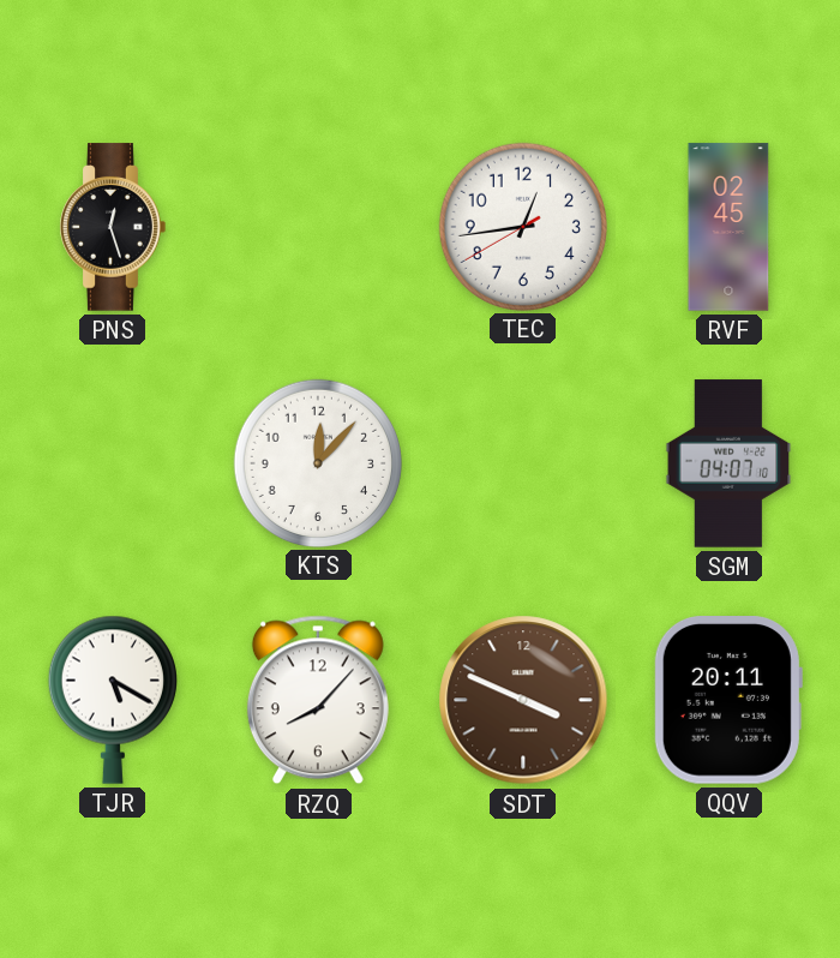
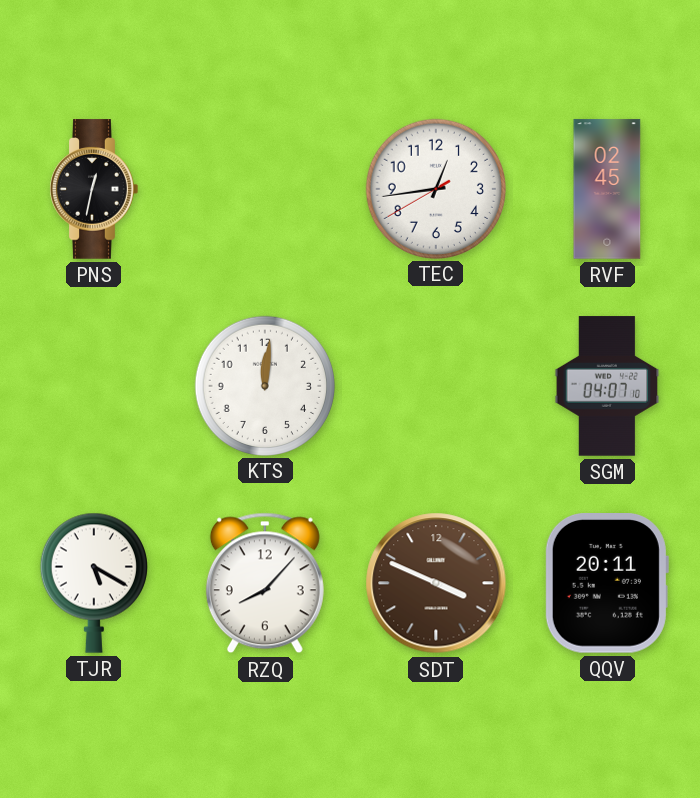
PNS: 12:27 -> 12:32
KTS: 12:07 -> 12:01
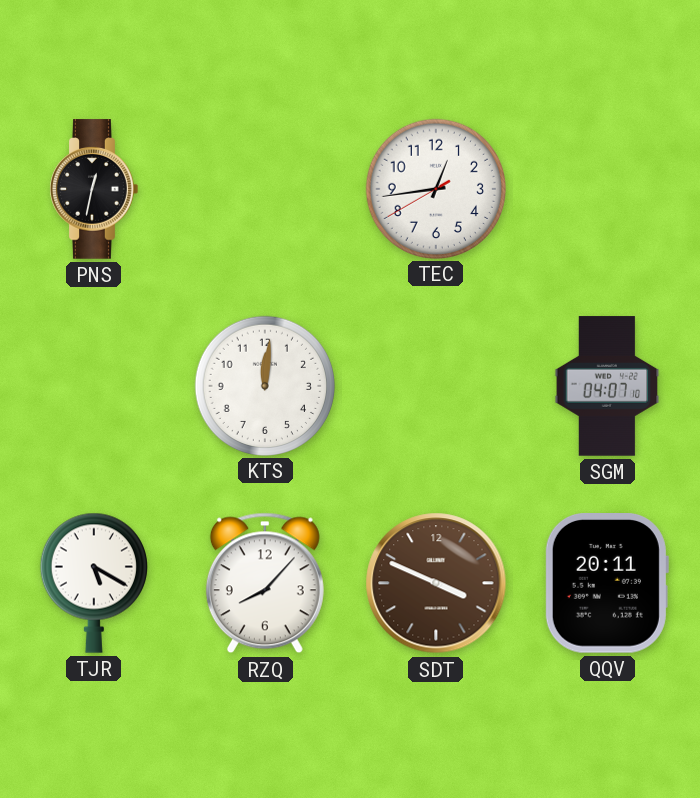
RVF: 02:45 -> none
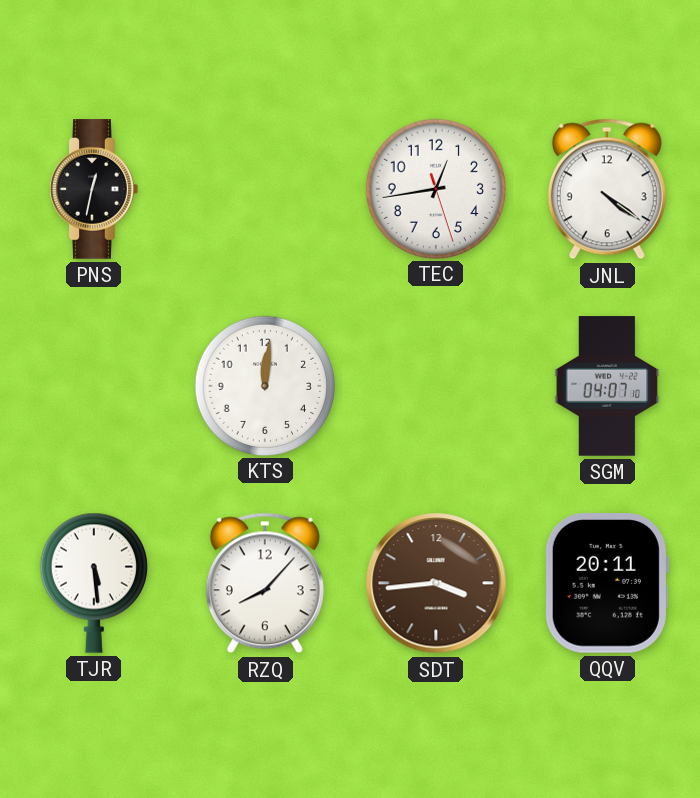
TEC: 12:43:40 -> 12:43:27
JNL: none -> 4:21
TJR: 5:20 -> 5:29
SDT: 3:49 -> 3:44
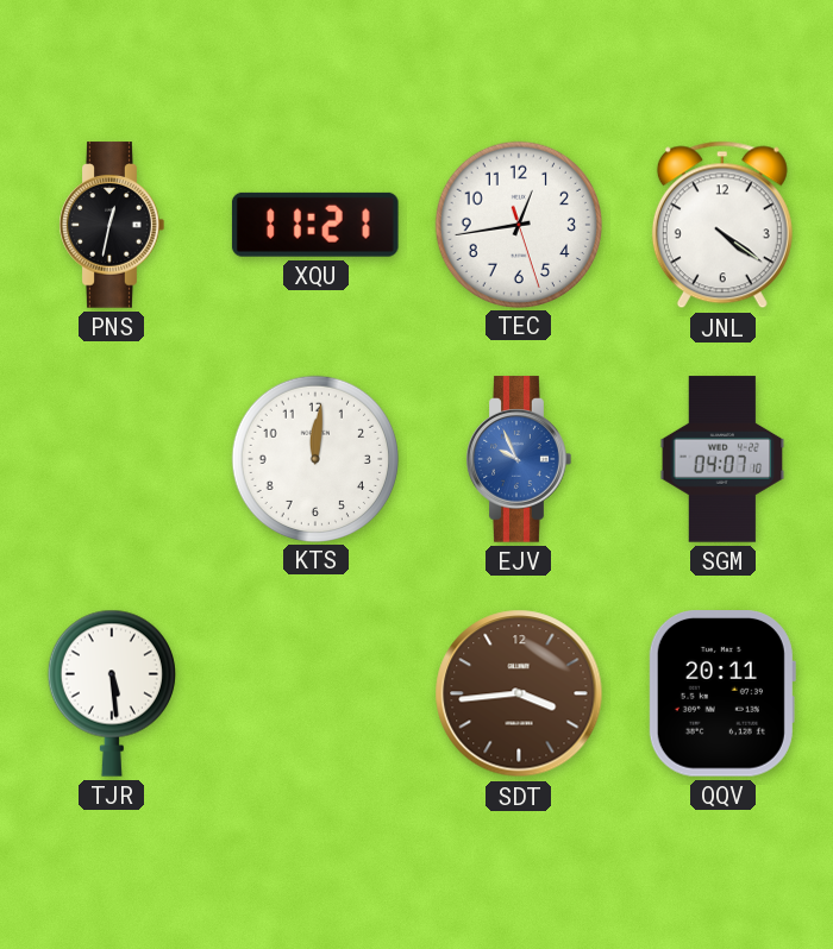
XQU: none -> 11:21
EJV: none -> 9:56
RZQ: 8:07 -> none
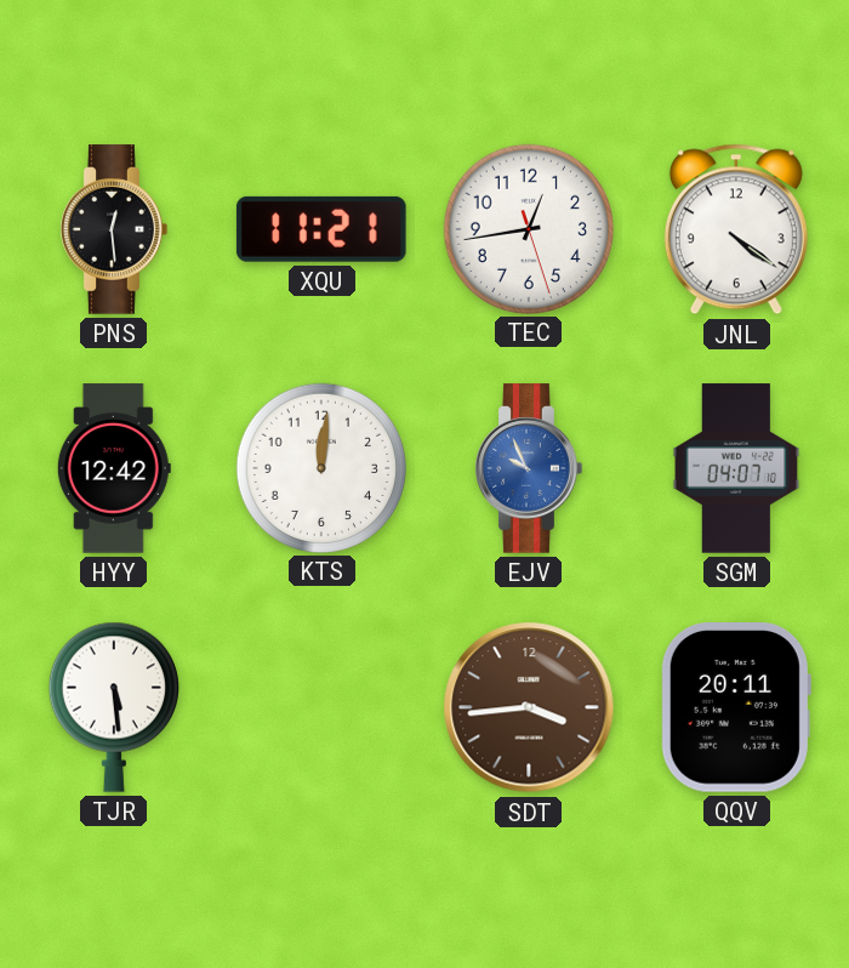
PNS: 12:32 -> 12:29
HYY: none -> 12:42
